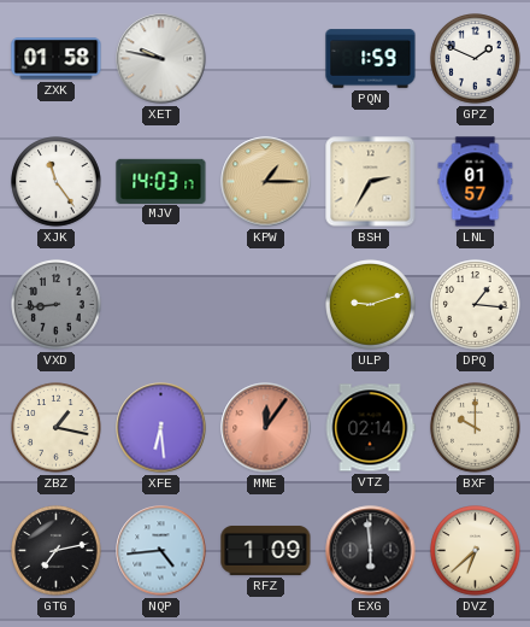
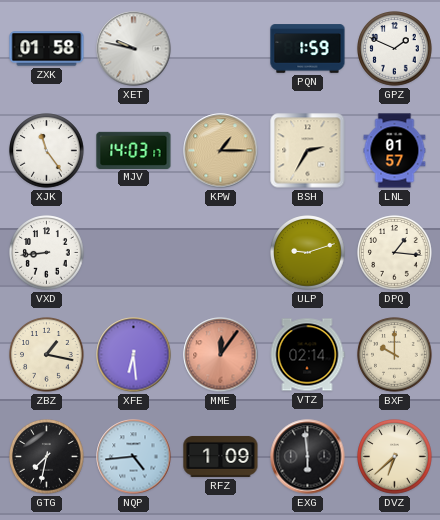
VXD dial: grey -> white
GTG: 7:13 -> 7:32
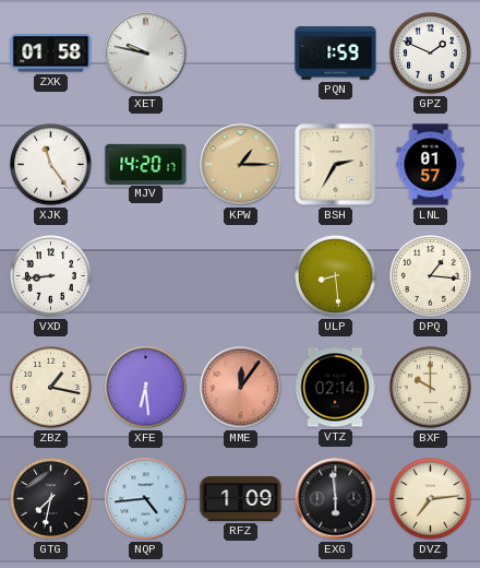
MJV: 14:03 -> 14:20
ULP: 9:12 -> 8:29
DVZ: 6:38 -> 7:14
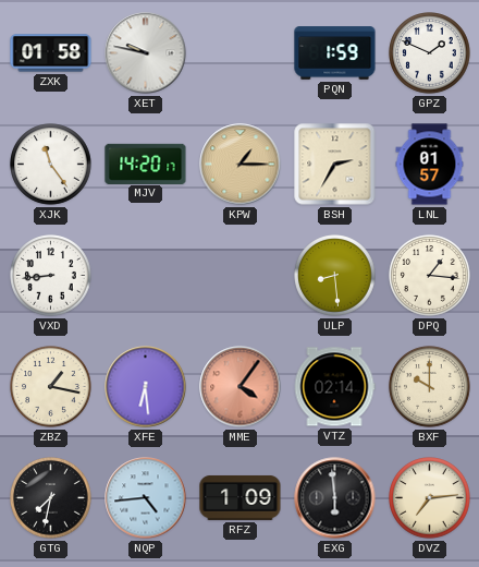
MME: 12:06 -> 4:06
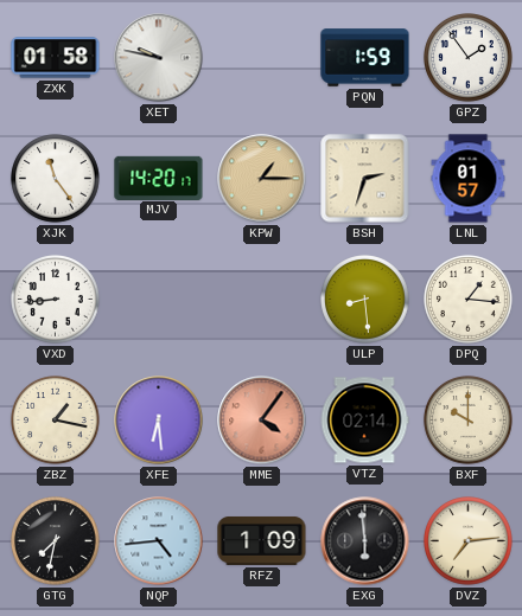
GPZ: 1:49 -> 1:54
BSH: 2:35 -> 2:33
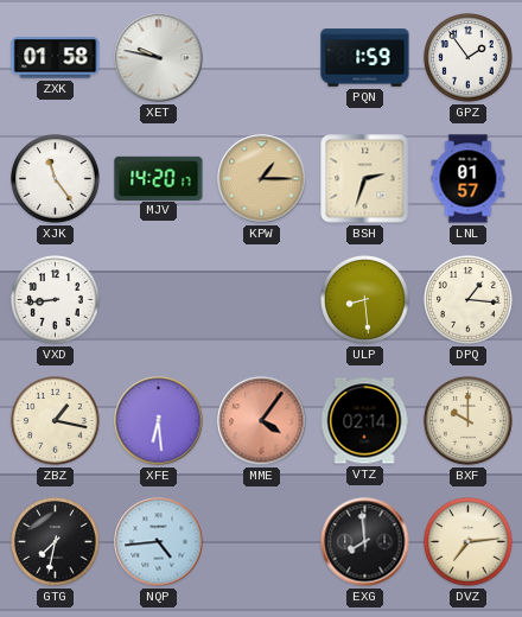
RFZ: 1:09 -> none
EXG: 5:59 -> 7:59
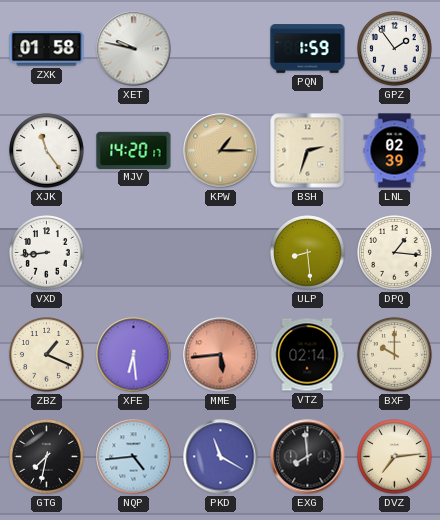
LNL: 01:57 -> 02:39
ZBZ: 1:17 -> 1:19
MME: 4:06 -> 5:44
PKD: none -> 11:20
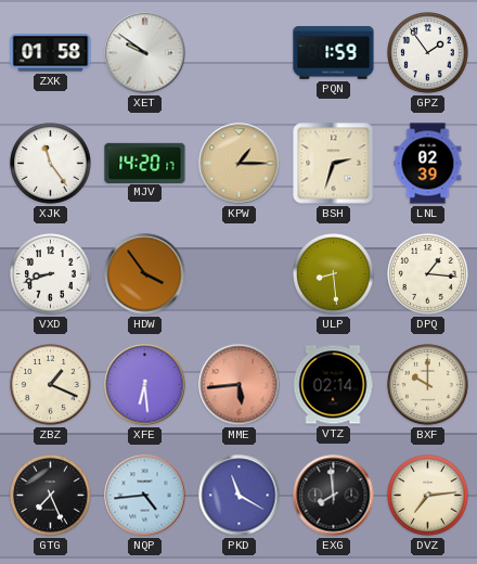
XET: 9:47 -> 9:51
VXD: 8:44 -> 8:42
HDW: none -> 3:54
GTG: 7:32 -> 7:26
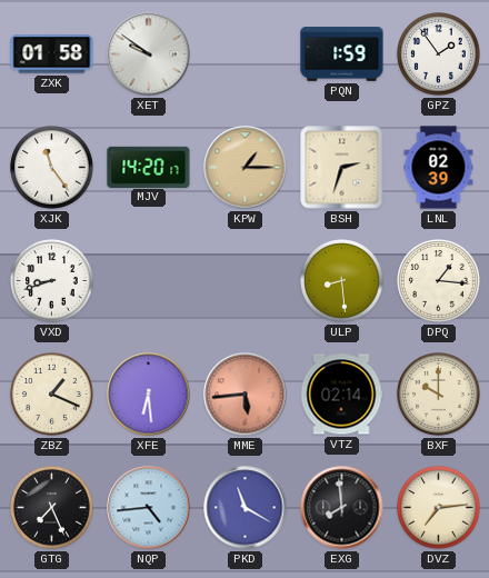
HDW: 3:54 -> none
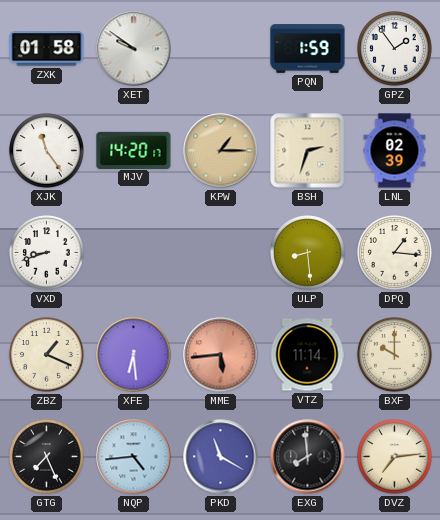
VTZ: 02:14 -> 11:14
